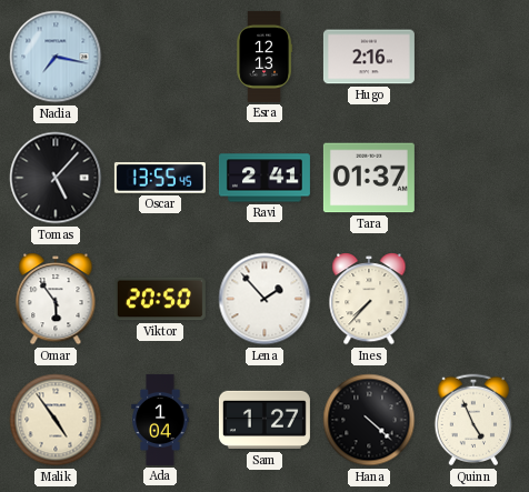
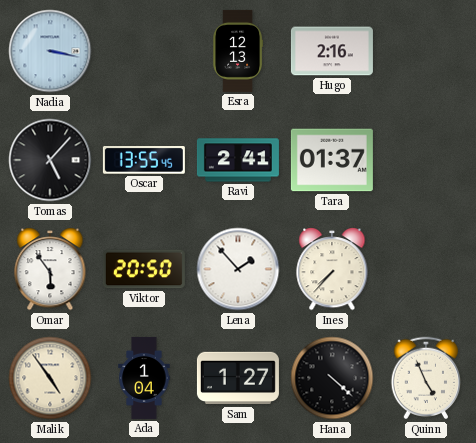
Nadia: 7:17 -> 3:17
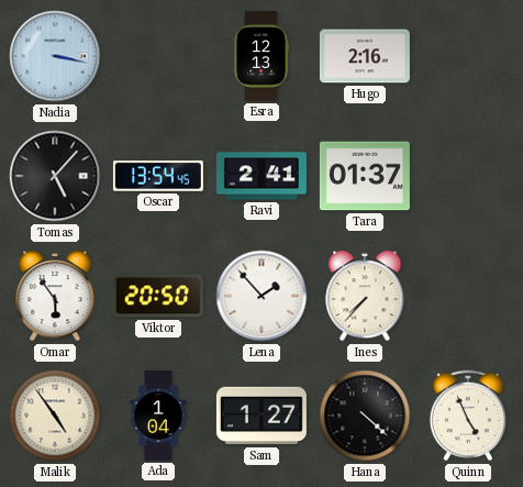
Oscar: 13:55 -> 13:54
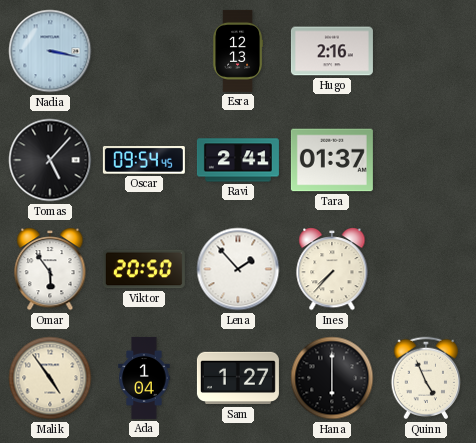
Oscar: 13:54 -> 09:54
Hana: 4:22 -> 6:00
